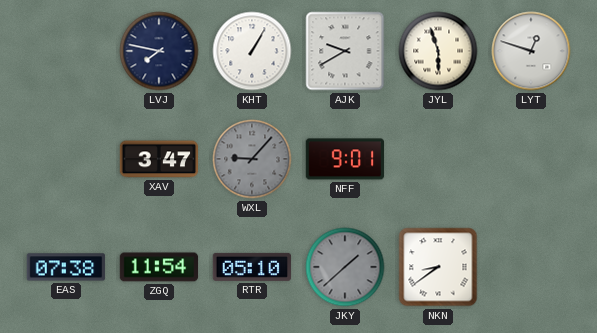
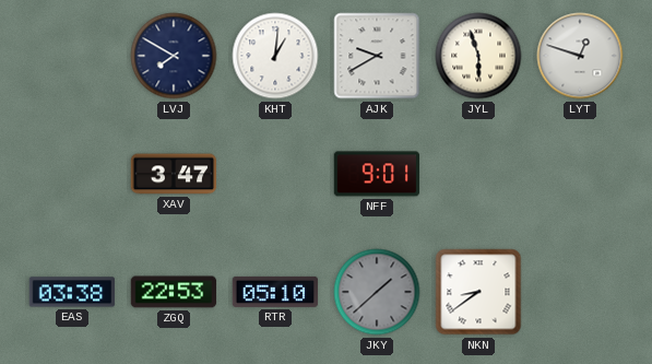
LVJ: 7:47 -> 7:50
KHT: 1:05 -> 1:01
WXL: 9:07 -> none
EAS: 07:38 -> 03:38
ZGQ: 11:54 -> 22:53
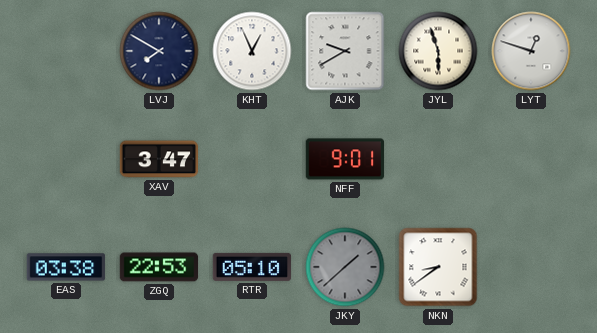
KHT: 1:01 -> 12:56
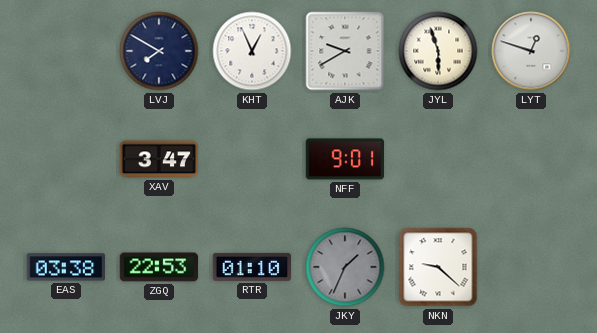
RTR: 05:10 -> 01:10
JKY: 1:38 -> 1:34
NKN: 8:39 -> 9:22
